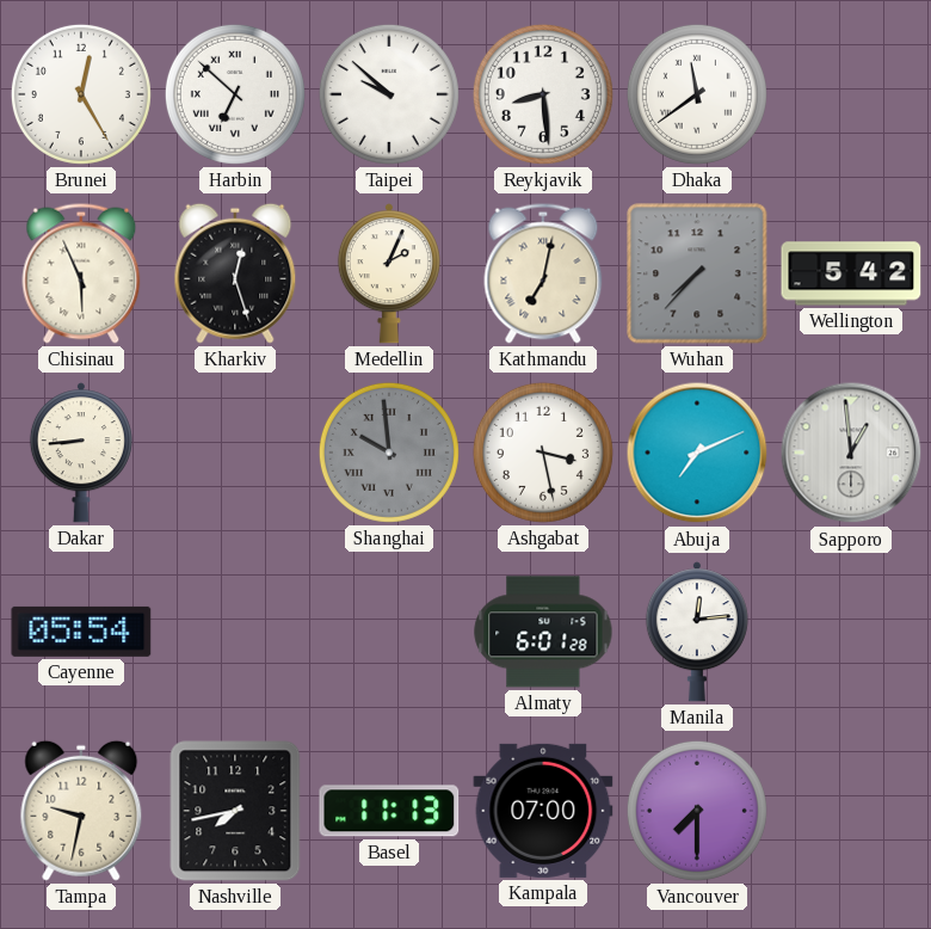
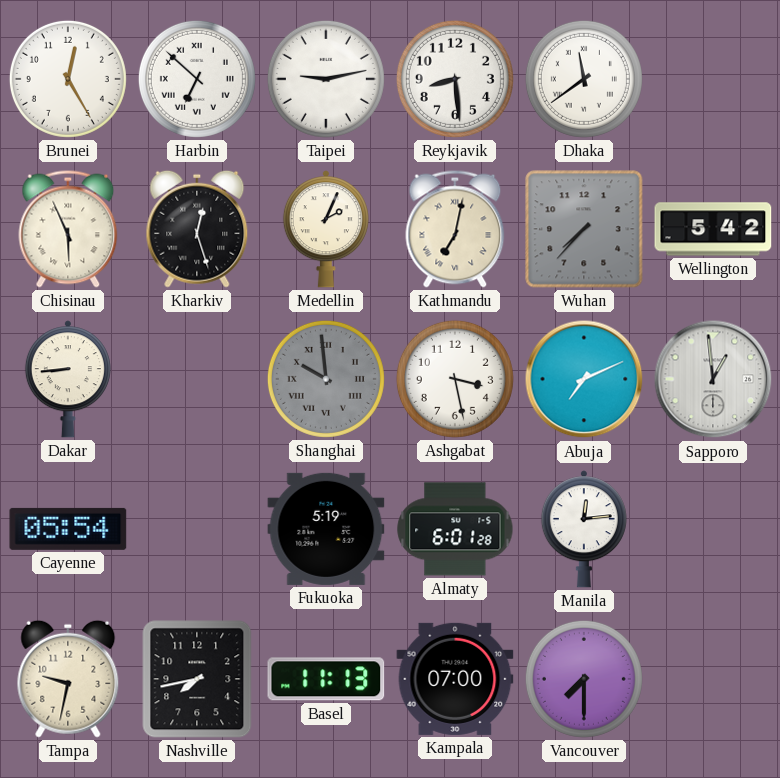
Taipei: 9:52 -> 9:13
Fukuoka: none -> 5:19
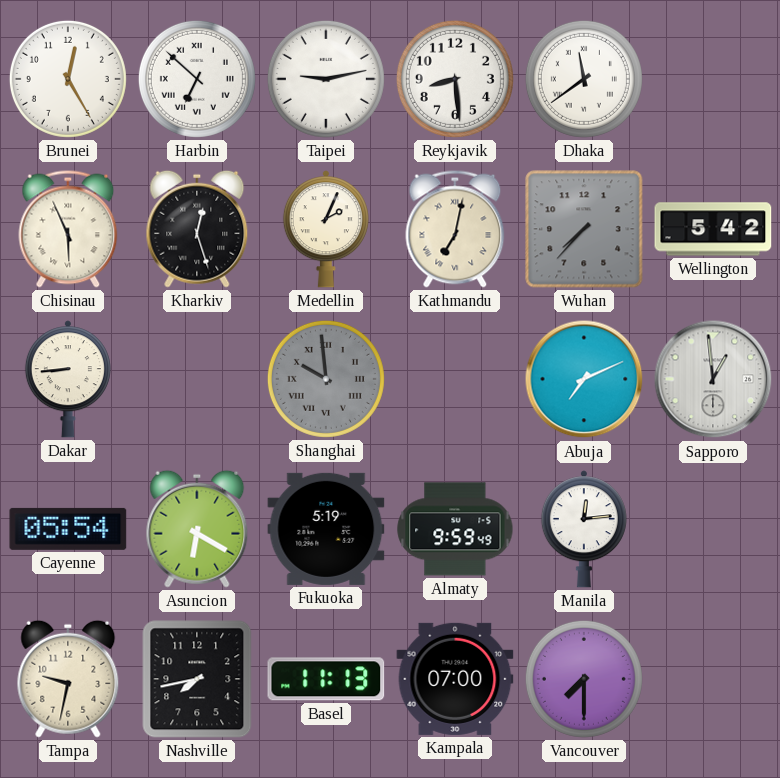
Ashgabat: 3:28 -> none
Asuncion: none -> 6:20
Almaty: 6:01 -> 9:59
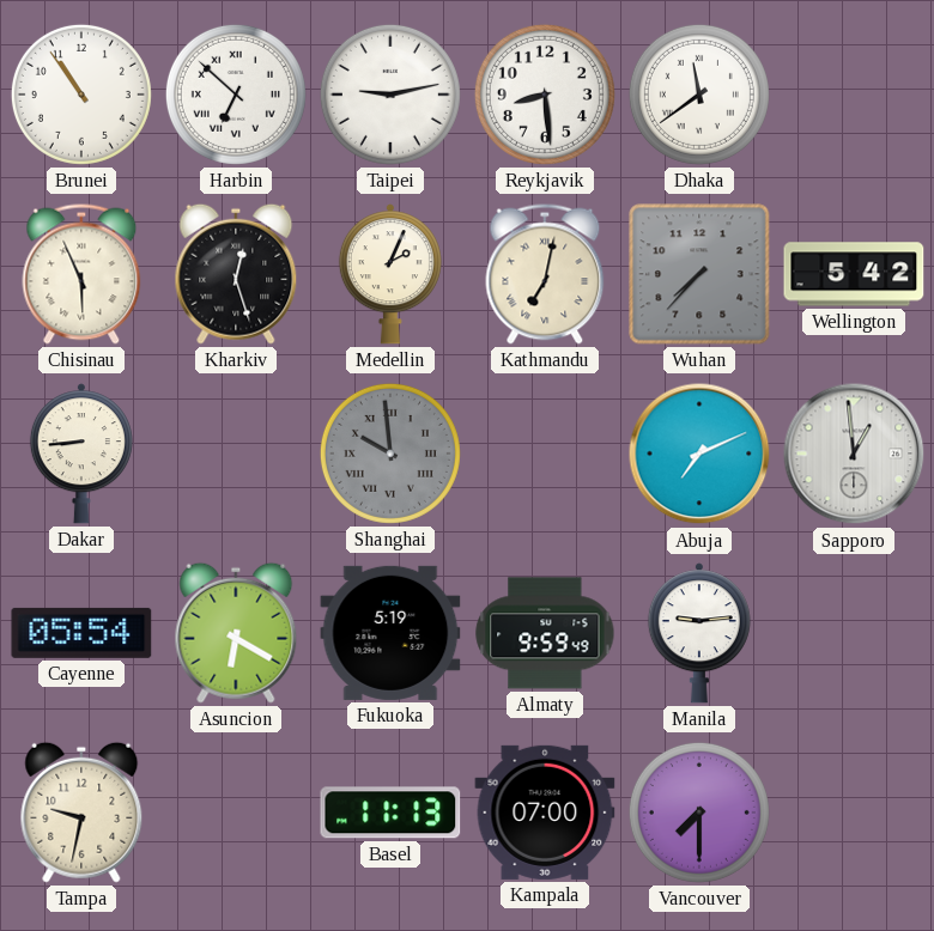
Brunei: 12:25 -> 10:54
Manila: 12:14 -> 9:14
Nashville: 7:43 -> none
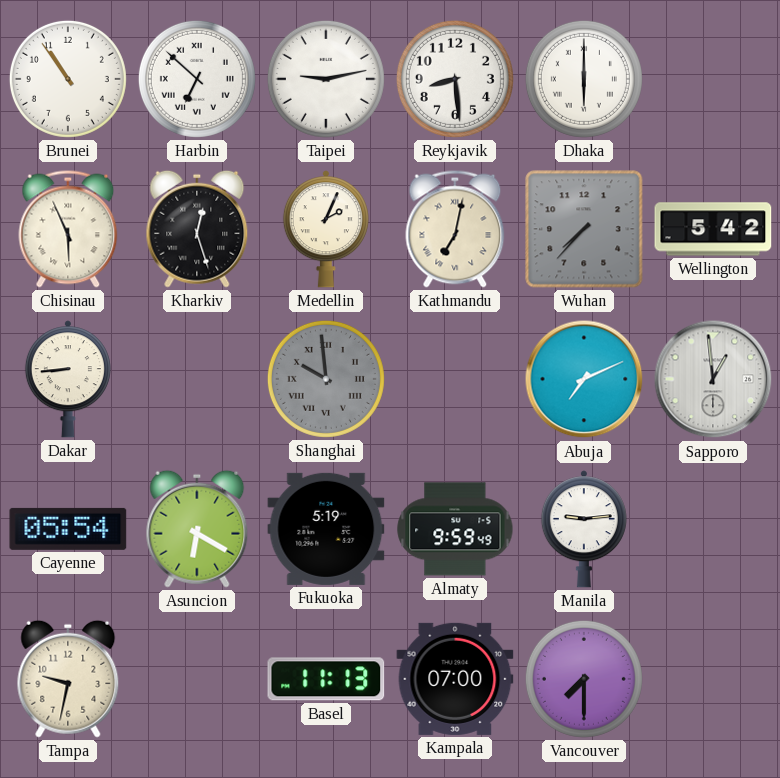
Dhaka: 11:39 -> 6:00
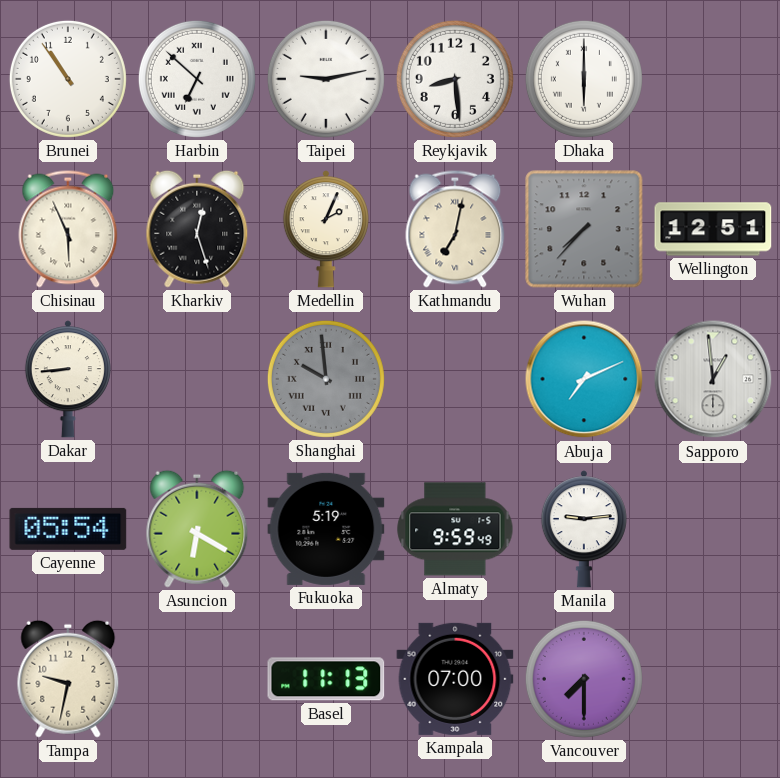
Wellington: 5:42 -> 12:51
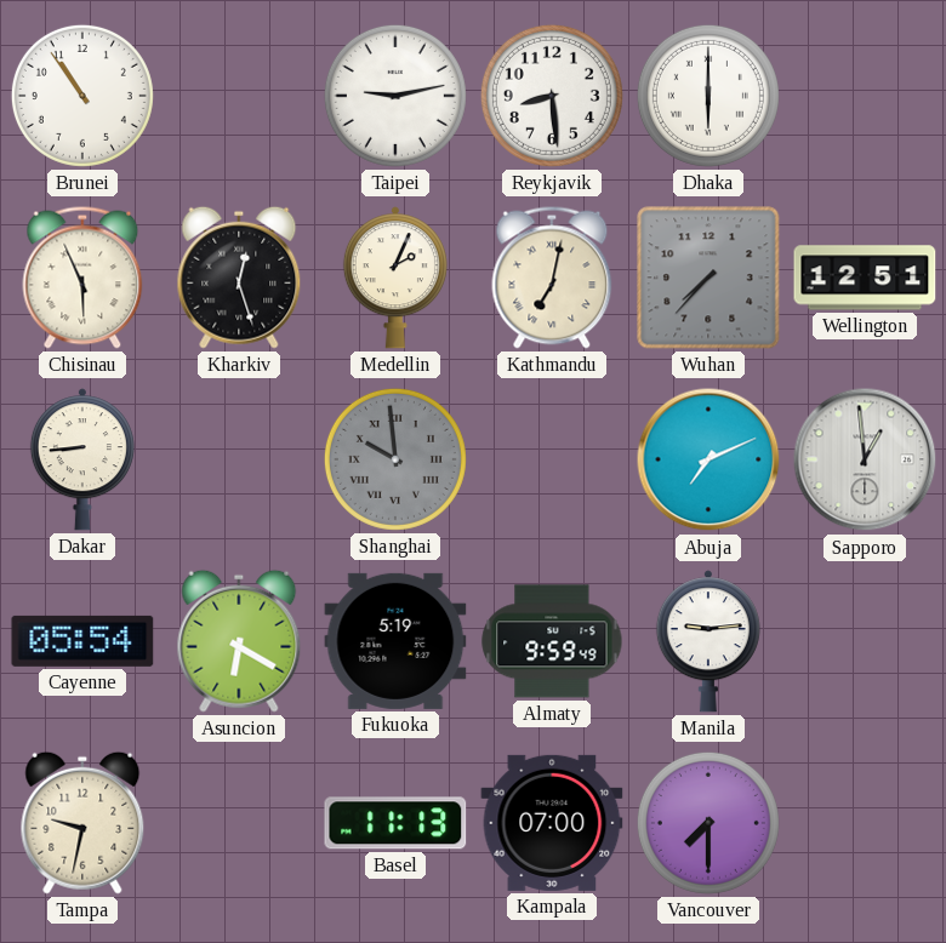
Harbin: 6:52 -> none
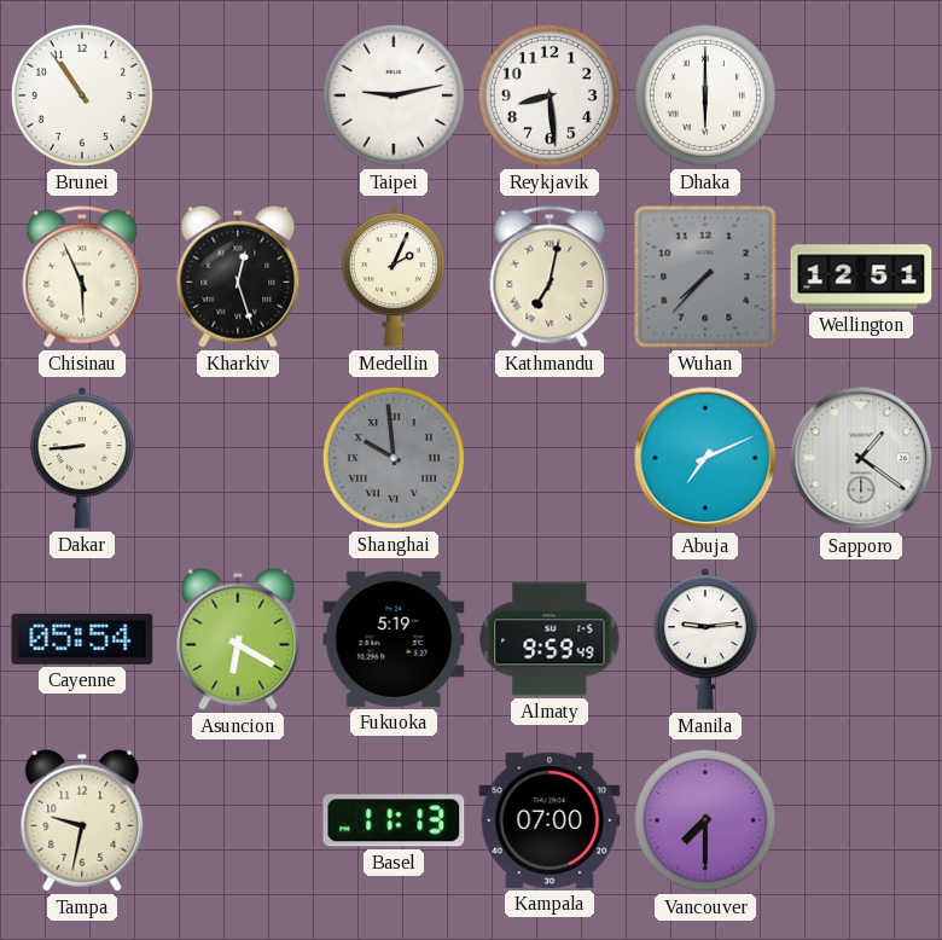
Sapporo: 12:59 -> 1:21
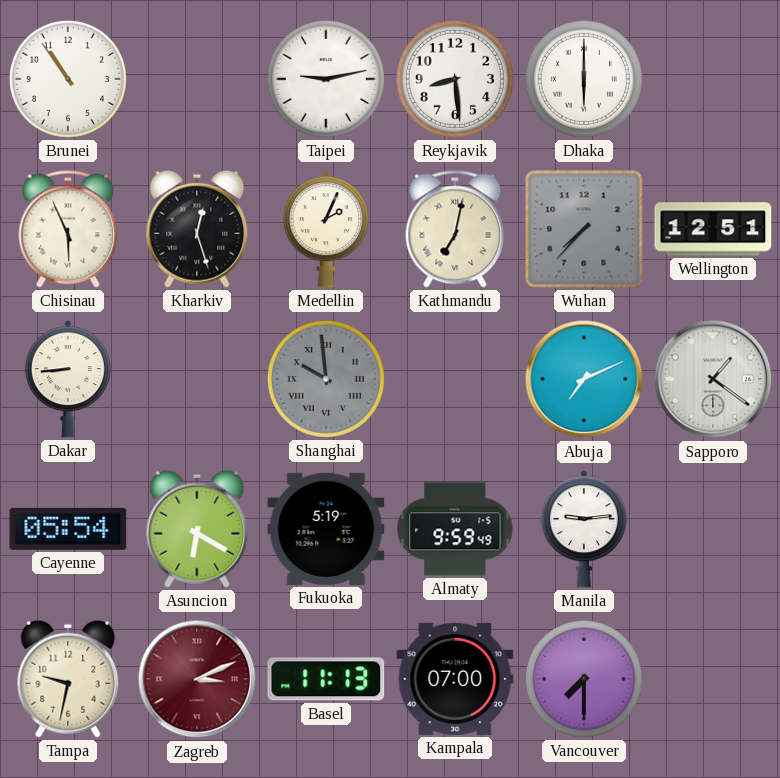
Zagreb: none -> 3:11
